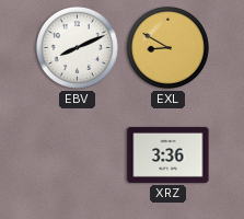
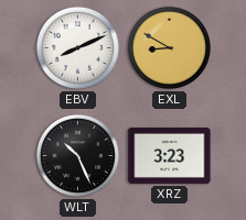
WLT: none -> 10:26
XRZ: 3:36 -> 3:23
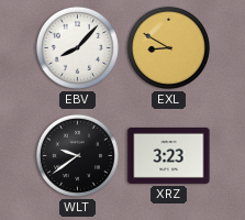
EBV: 8:11 -> 8:07
WLT: 10:26 -> 9:39
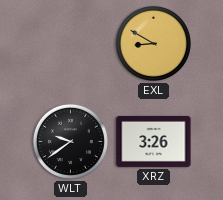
EBV: 8:07 -> none
XRZ: 3:23 -> 3:26
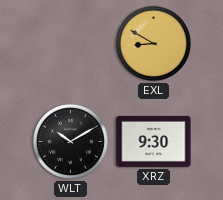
WLT: 9:39 -> 10:10
XRZ: 3:26 -> 9:30
